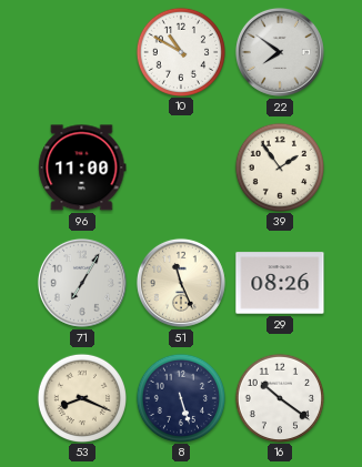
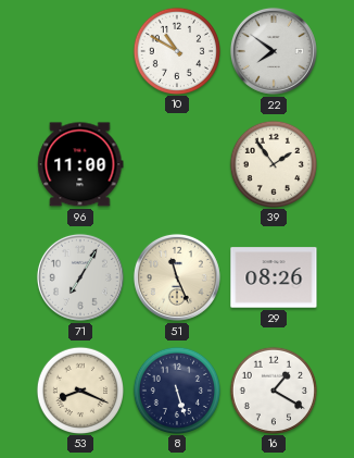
16: 10:21 -> 1:20
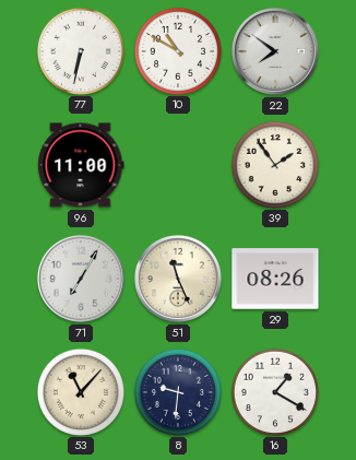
77: none -> 6:32
53: 8:19 -> 11:07
8: 5:27 -> 9:31
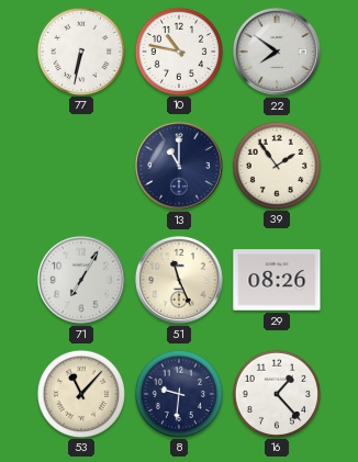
10: 10:50 -> 10:47
96: 11:00 -> none
13: none -> 11:00
16: 1:20 -> 1:23
